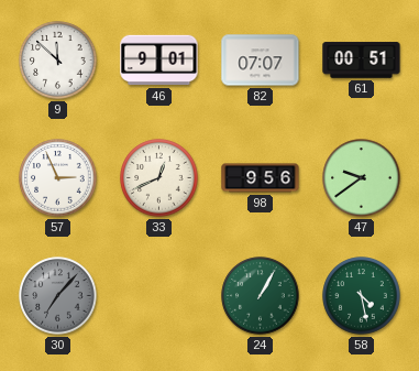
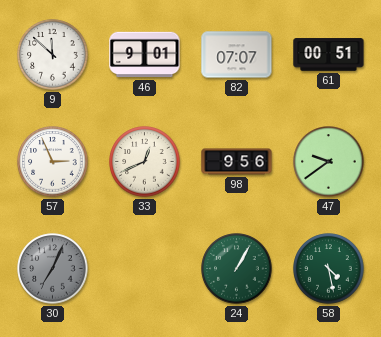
30: 7:07 -> 7:04
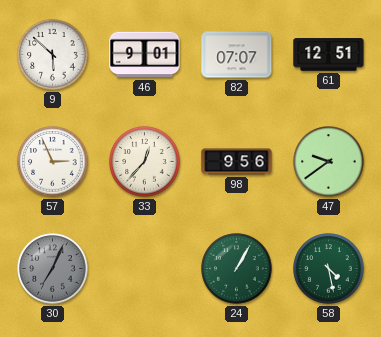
9: 11:52 -> 5:52
61: 00:51 -> 12:51
33: 12:41 -> 12:37
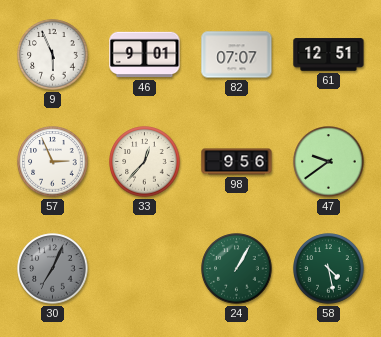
9: 5:52 -> 5:56
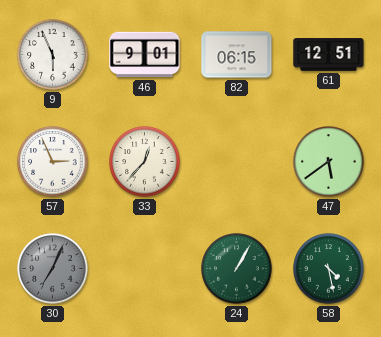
82: 07:07 -> 06:15
98: 9:56 -> none
47: 9:39 -> 5:39
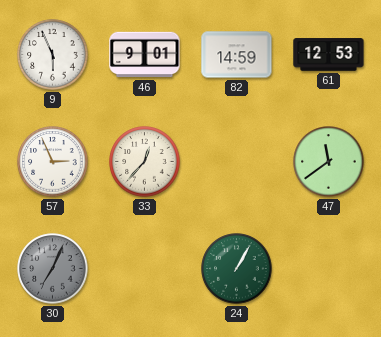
82: 06:15 -> 14:59
61: 12:51 -> 12:53
47: 5:39 -> 11:39
58: 4:28 -> none
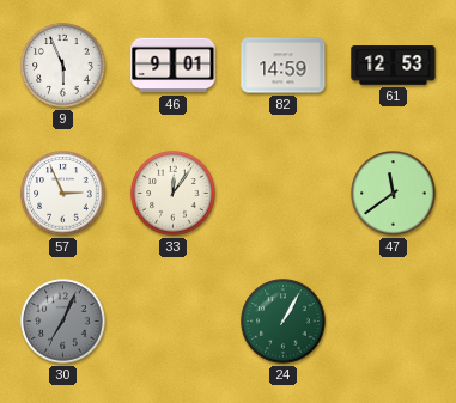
33: 12:37 -> 12:06
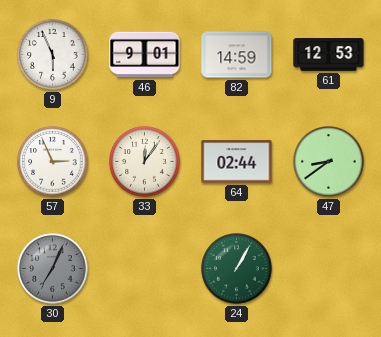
64: none -> 02:44
47: 11:39 -> 8:39
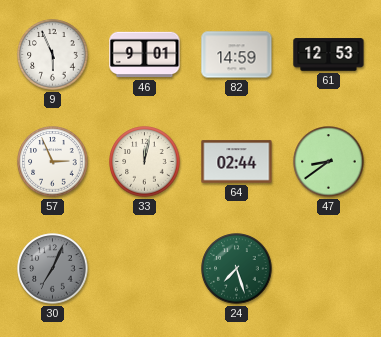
33: 12:06 -> 12:02
24: 1:05 -> 7:27
